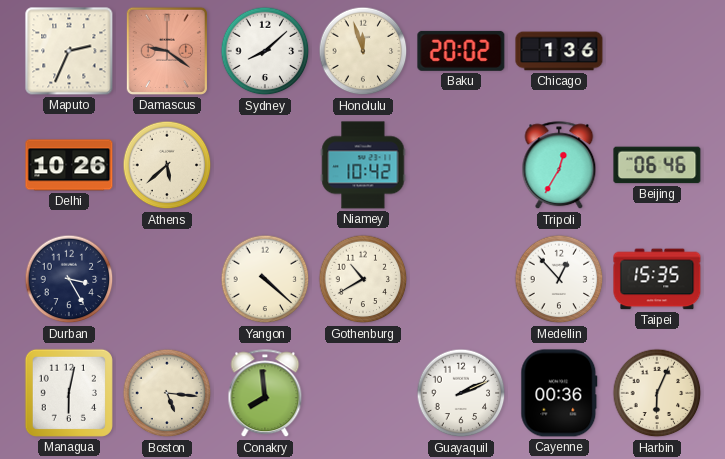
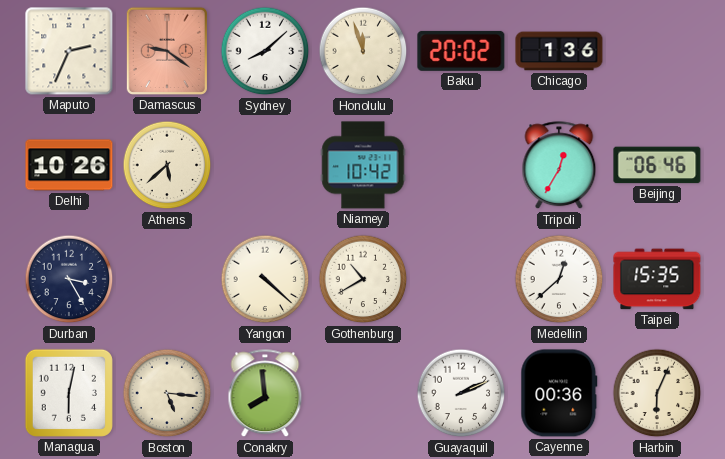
Medellin: 12:53 -> 12:38
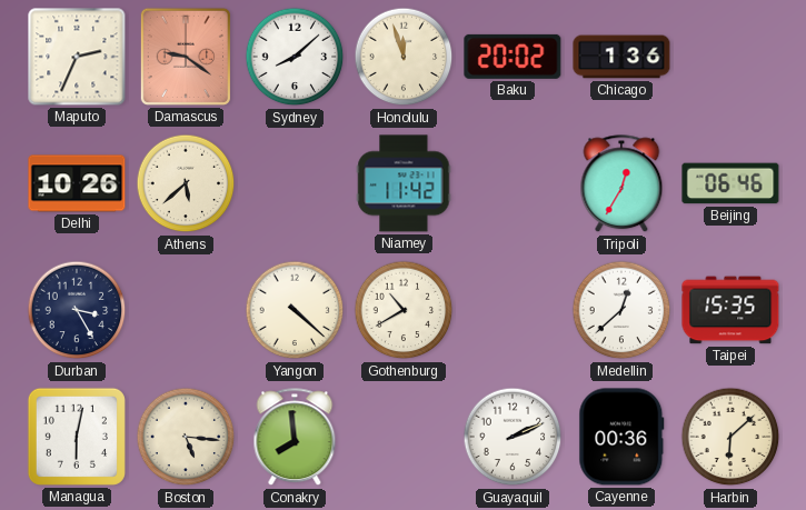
Niamey: 10:42 -> 11:42
Harbin: 6:04 -> 6:08
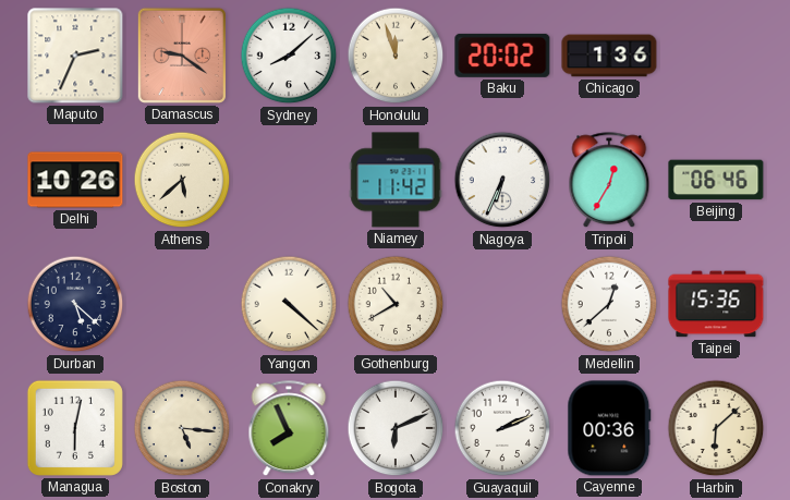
Nagoya: none -> 6:34
Durban: 3:25 -> 5:22
Taipei: 15:35 -> 15:36
Conakry: 7:59 -> 7:56
Bogota: none -> 6:11
